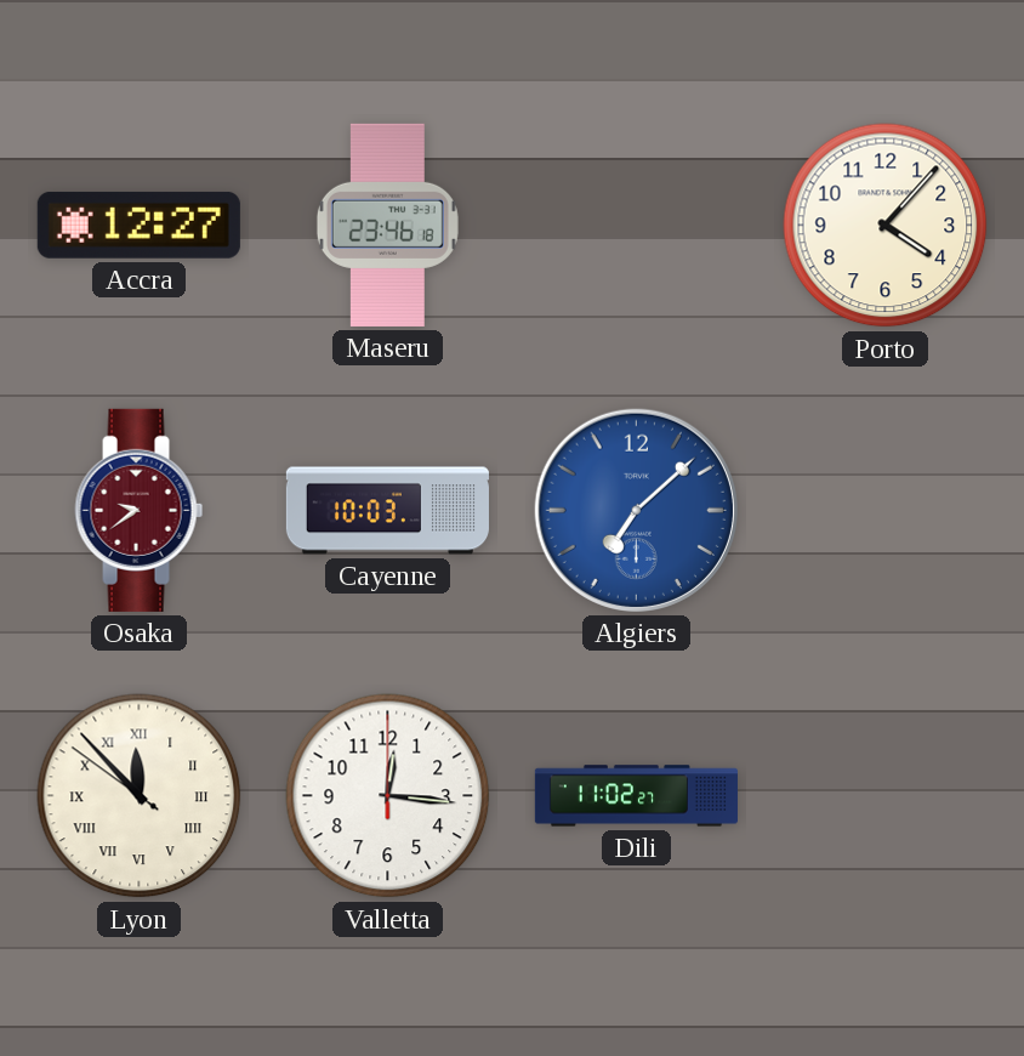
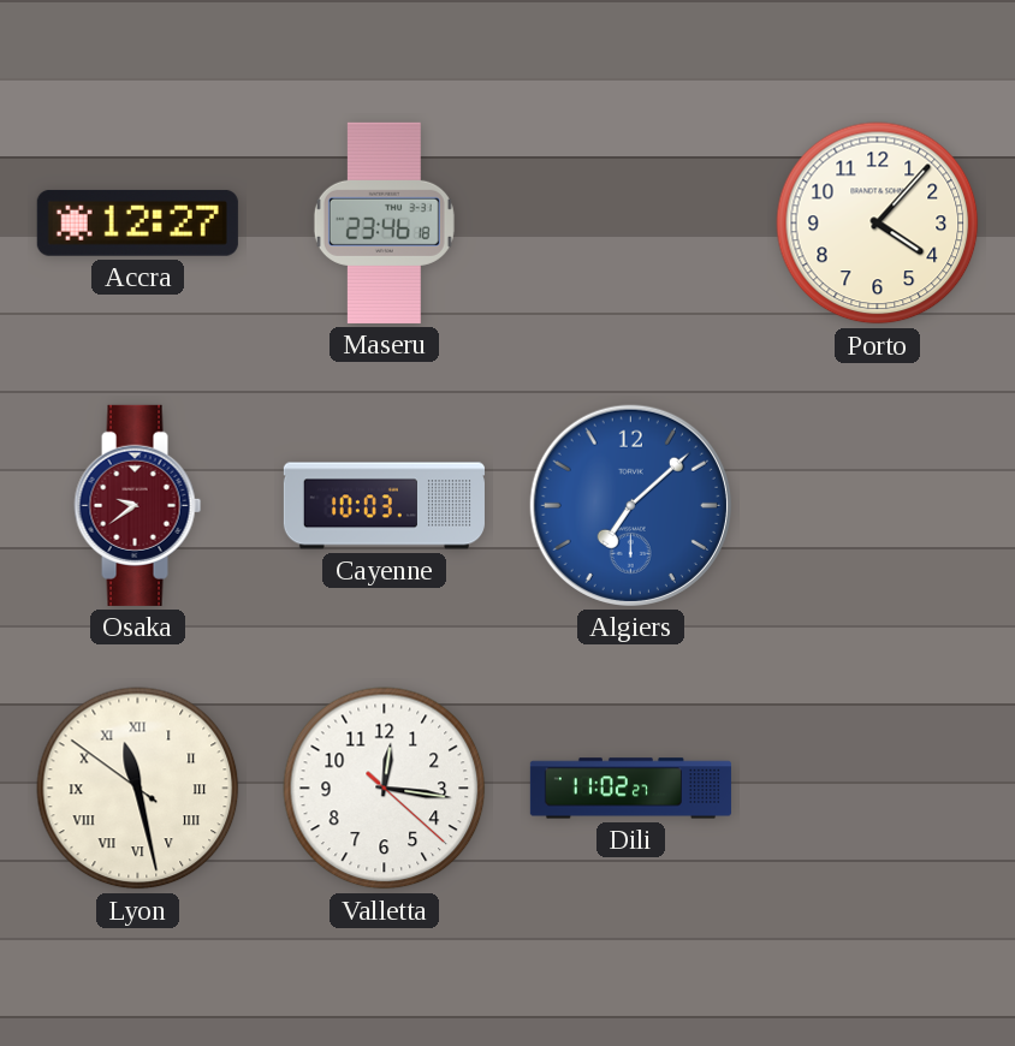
Lyon: 11:52 -> 11:27
Valletta: 12:16:00 -> 12:16:22
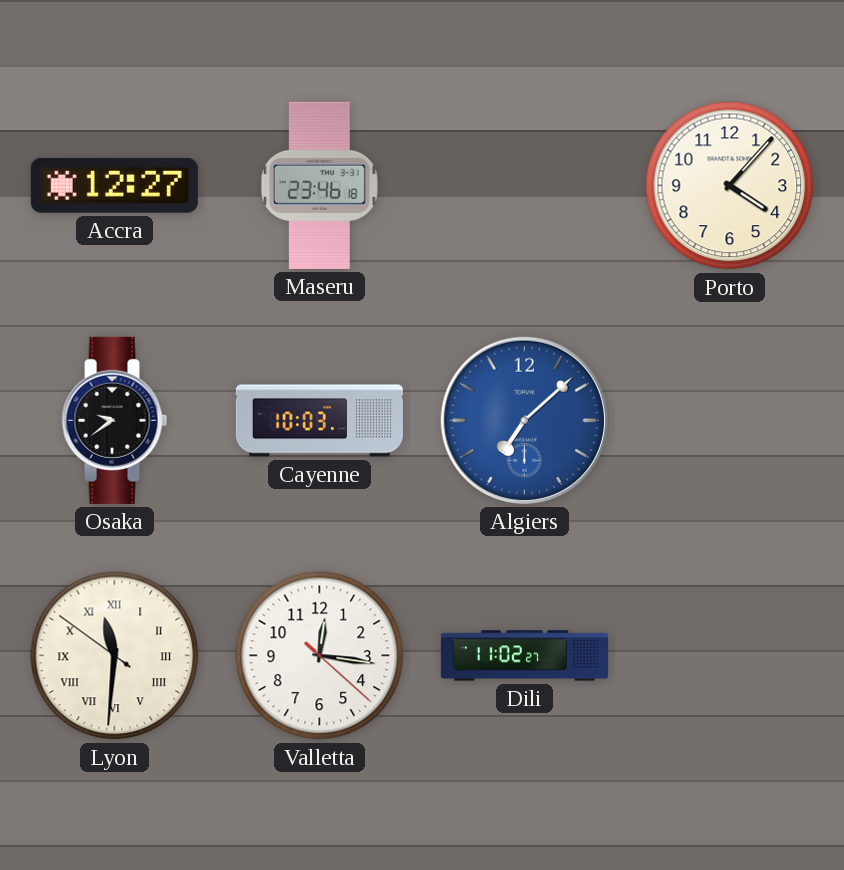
Osaka dial: burgundy -> black
Lyon: 11:27 -> 11:30
